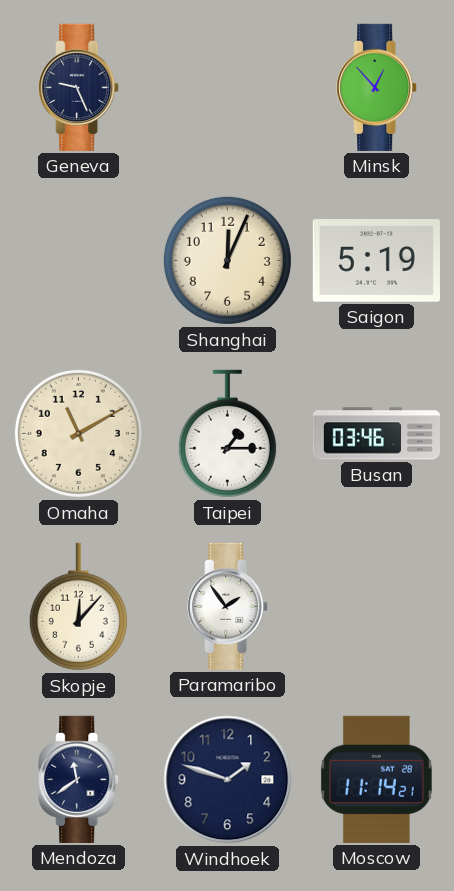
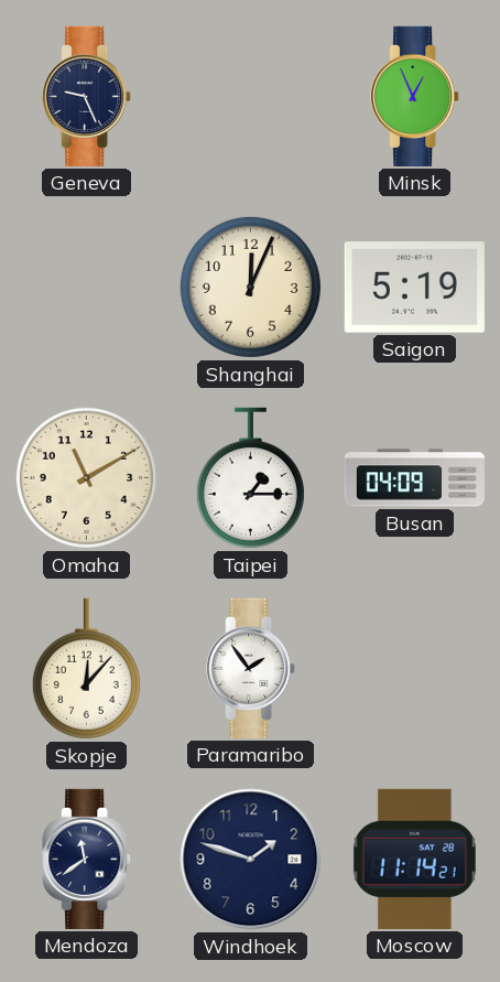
Minsk: 12:53 -> 12:56
Busan: 03:46 -> 04:09
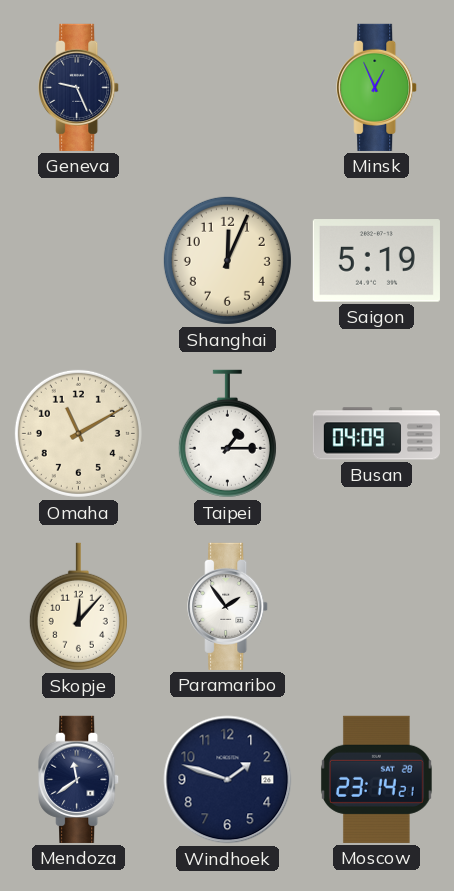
Moscow: 11:14 -> 23:14
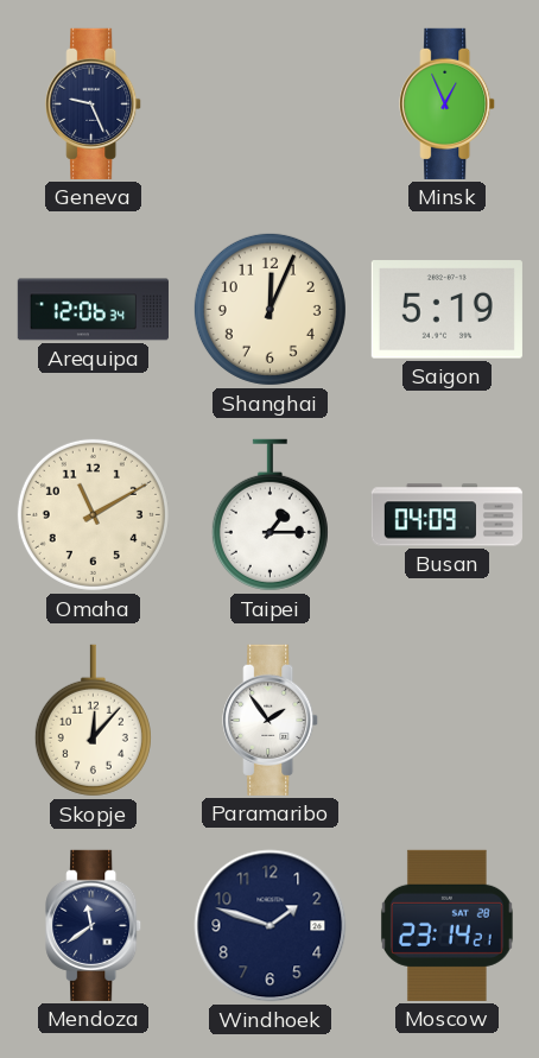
Arequipa: none -> 12:06
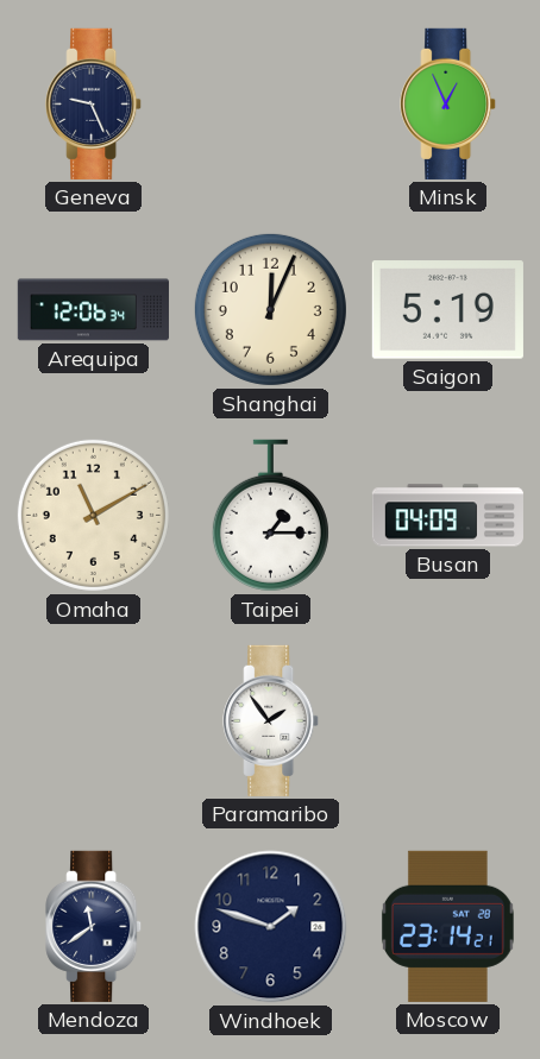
Skopje: 12:07 -> none
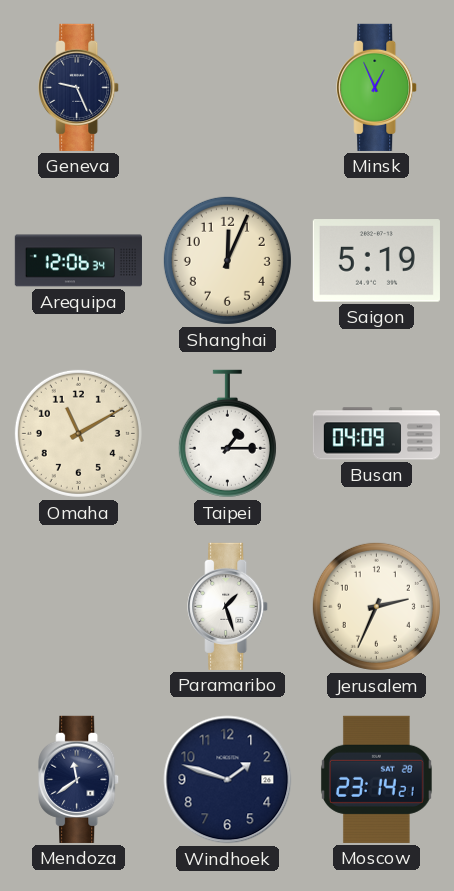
Paramaribo: 1:54 -> 1:27
Jerusalem: none -> 2:34
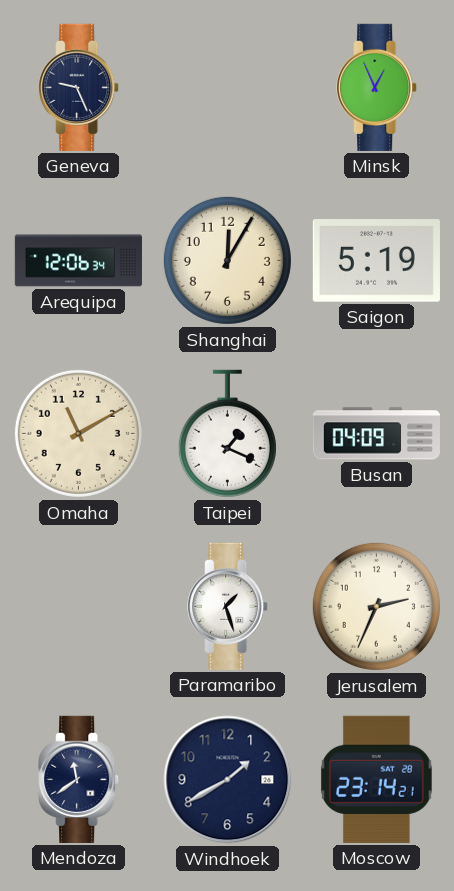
Shanghai: 12:04 -> 12:05
Taipei: 1:15 -> 1:19
Windhoek: 1:48 -> 1:40
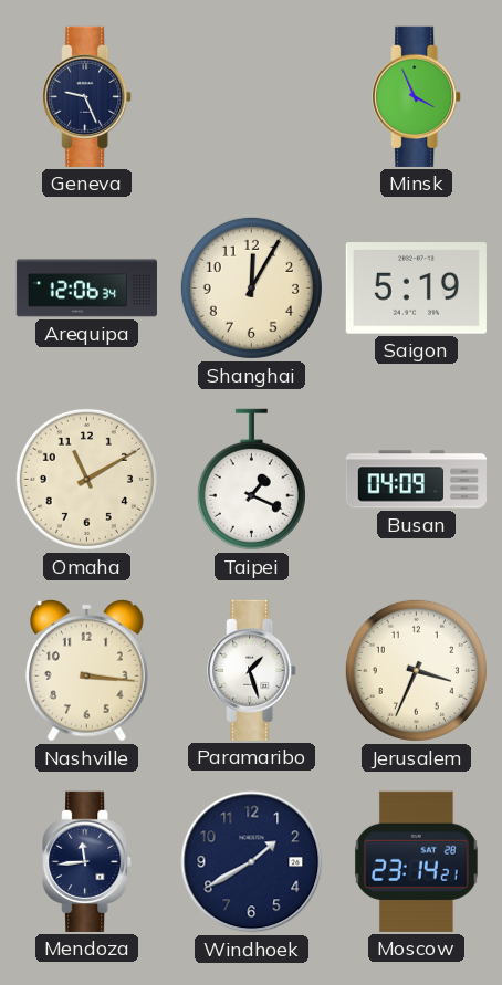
Minsk: 12:56 -> 3:56
Nashville: none -> 3:16
Jerusalem: 2:34 -> 3:34
Mendoza: 11:39 -> 11:44
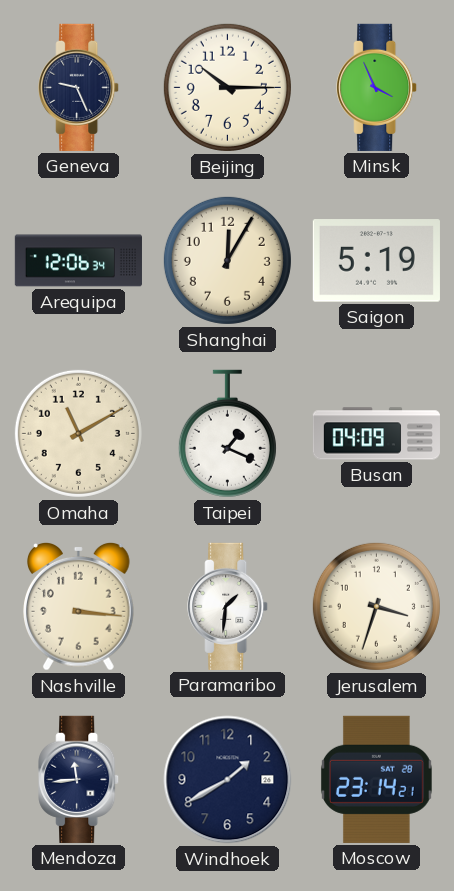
Beijing: none -> 10:15
Paramaribo: 1:27 -> 1:31
Jerusalem: 3:34 -> 3:33
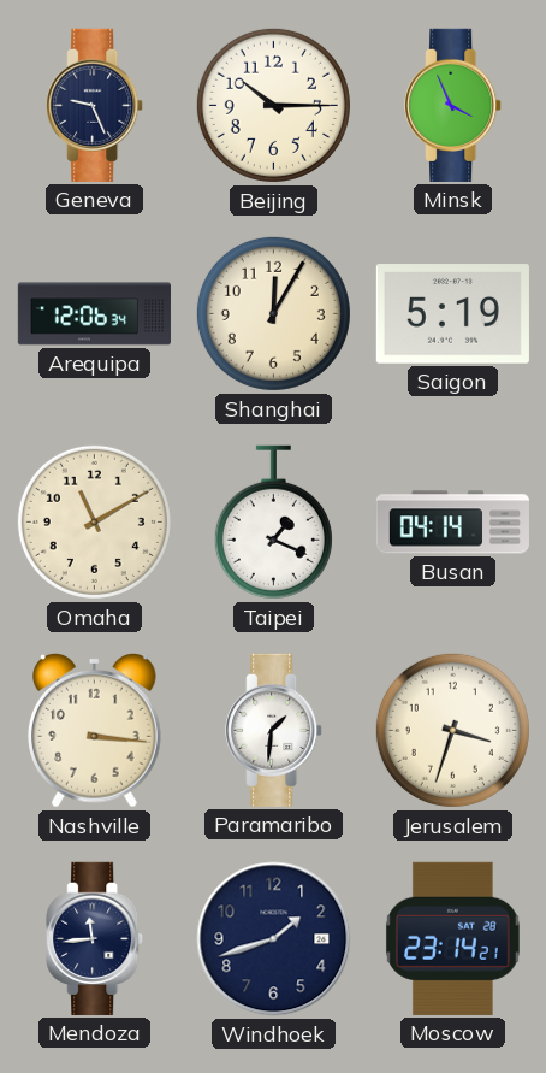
Busan: 04:09 -> 04:14
Windhoek: 1:40 -> 1:42
